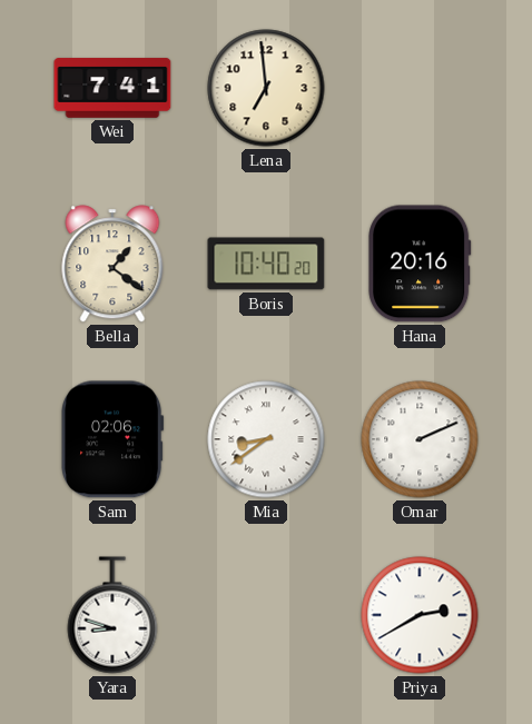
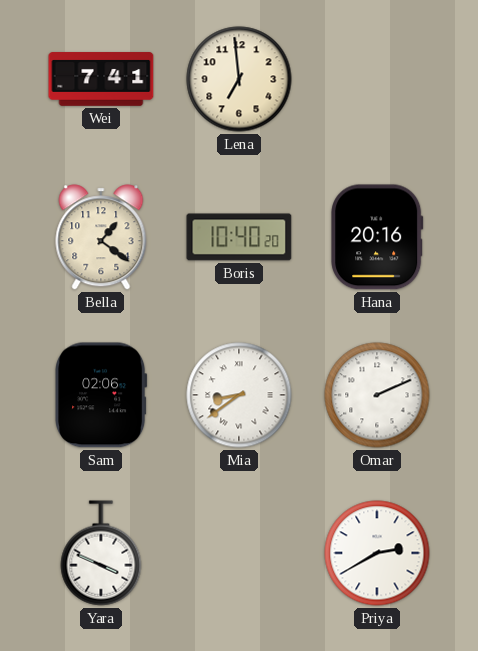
Yara: 8:48 -> 3:49
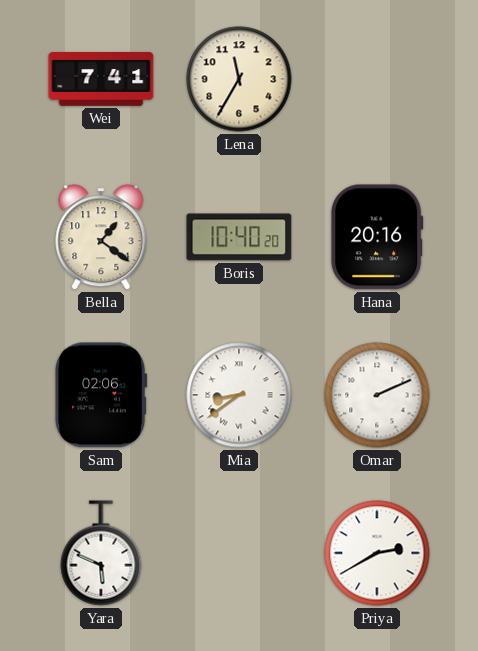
Lena: 6:59 -> 11:35
Yara: 3:49 -> 5:49
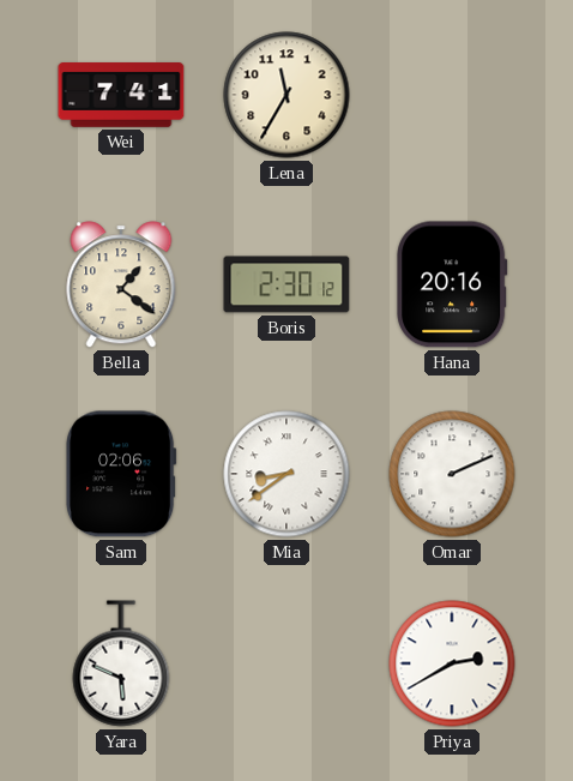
Boris: 10:40 -> 2:30
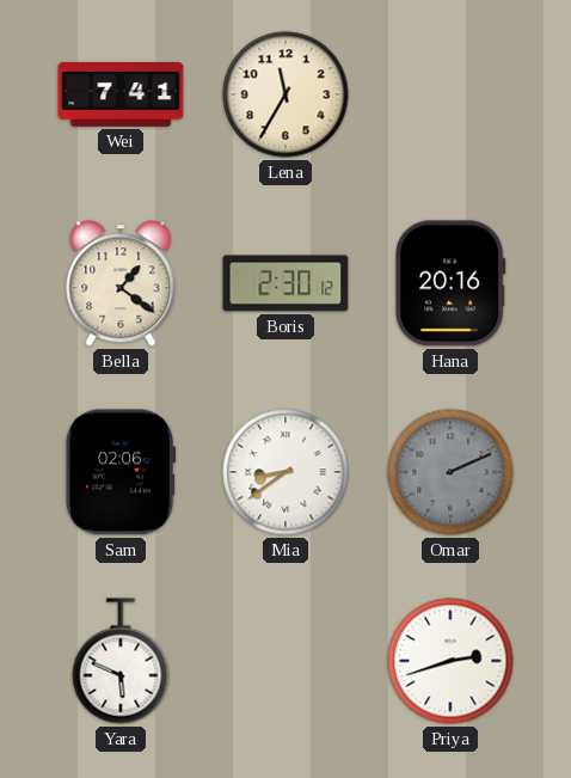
Omar dial: white -> grey
Priya: 2:40 -> 2:42
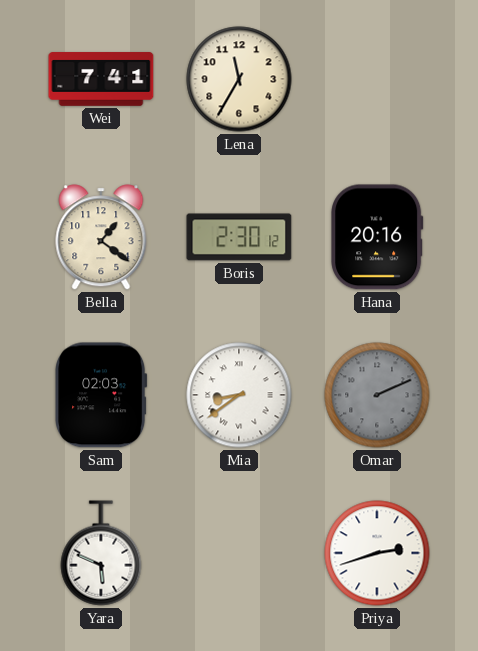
Sam: 02:06 -> 02:03
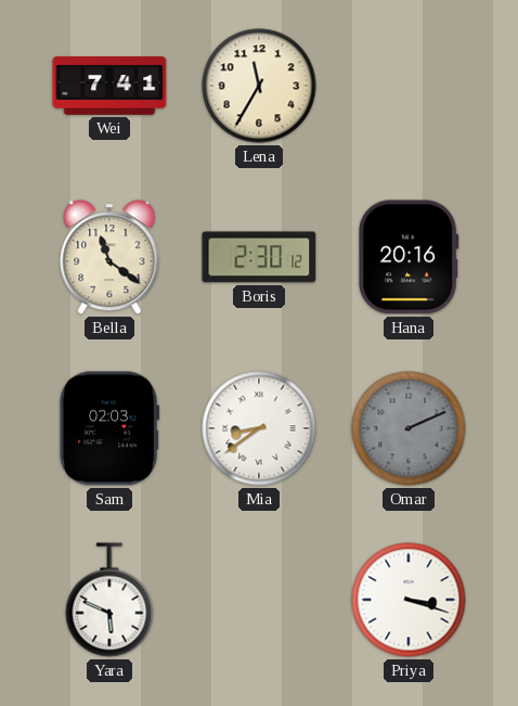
Bella: 1:21 -> 11:21
Priya: 2:42 -> 3:18
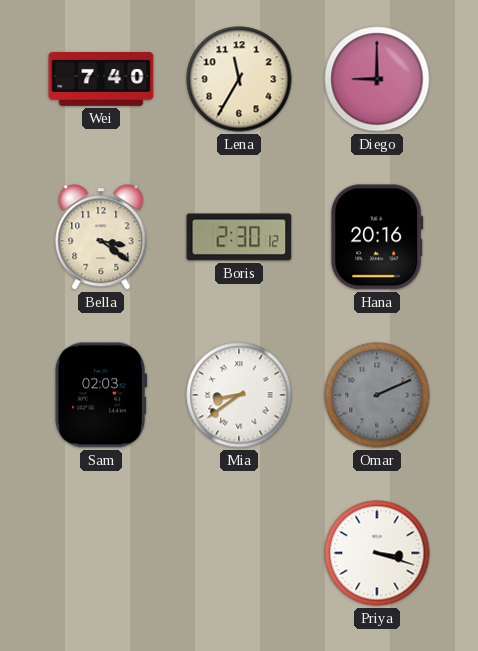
Wei: 7:41 -> 7:40
Diego: none -> 9:00
Bella: 11:21 -> 3:21
Yara: 5:49 -> none
